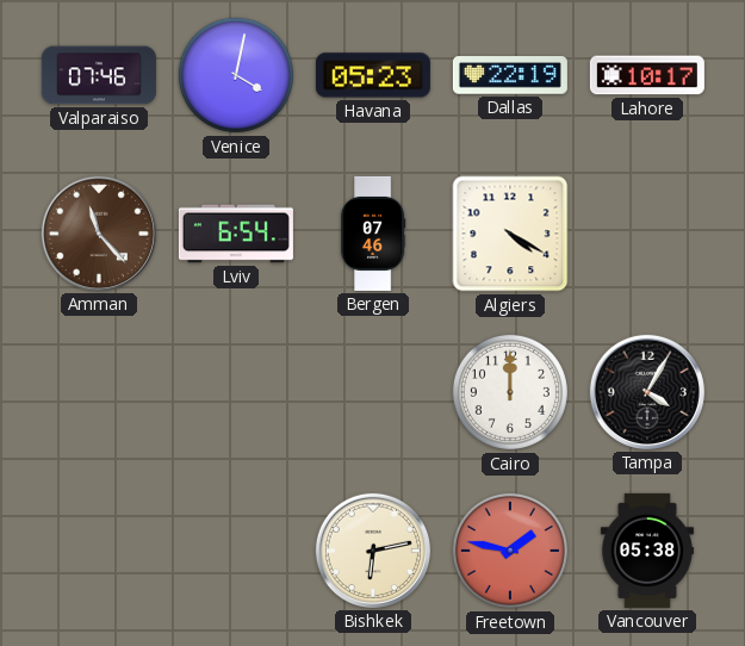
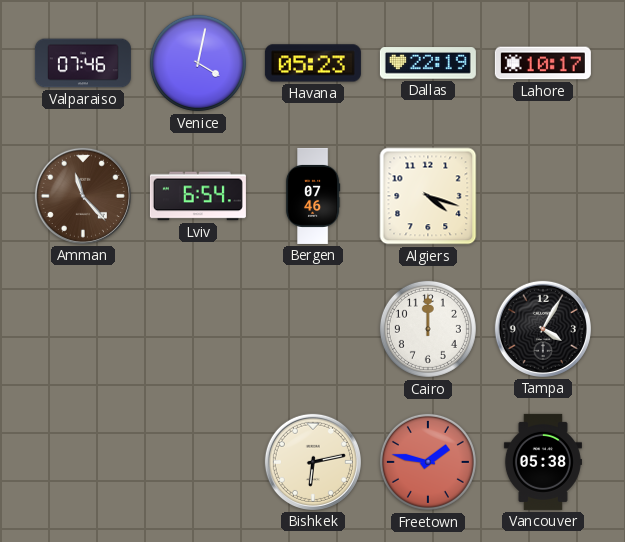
Algiers: 4:20 -> 4:18
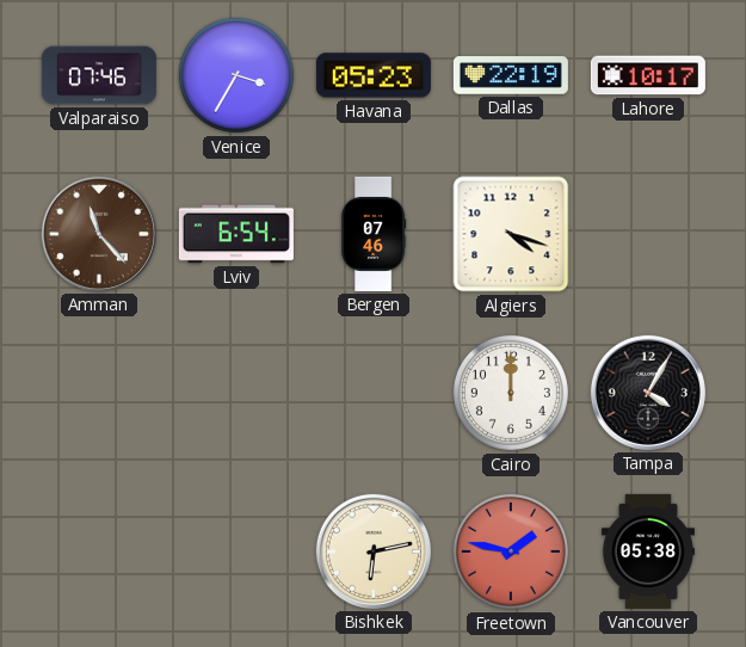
Venice: 4:02 -> 3:35
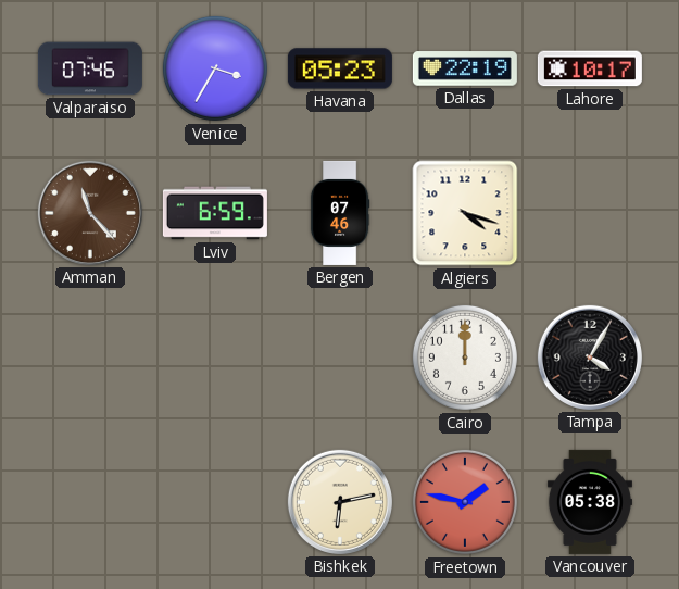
Lviv: 6:54 -> 6:59
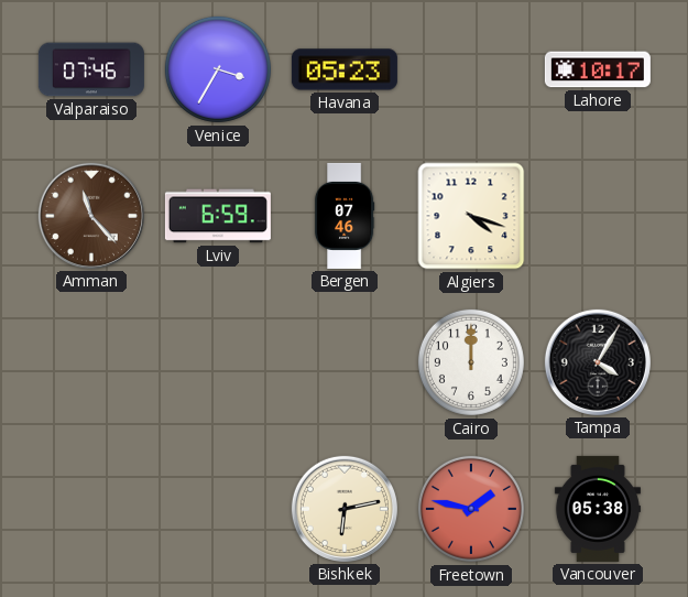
Dallas: 22:19 -> none
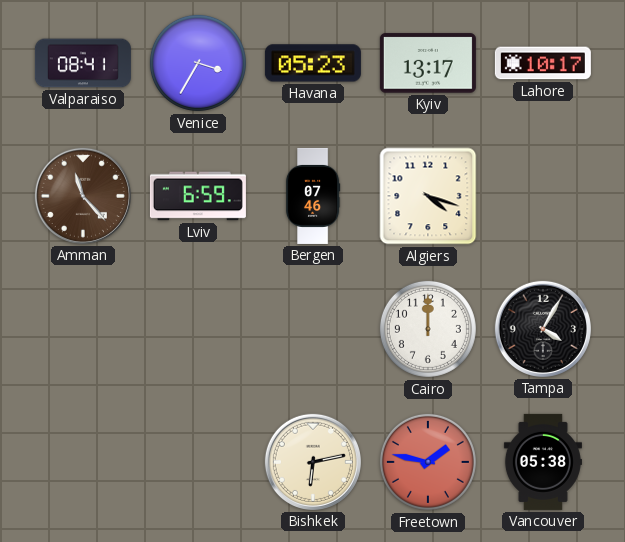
Valparaiso: 07:46 -> 08:41
Kyiv: none -> 13:17
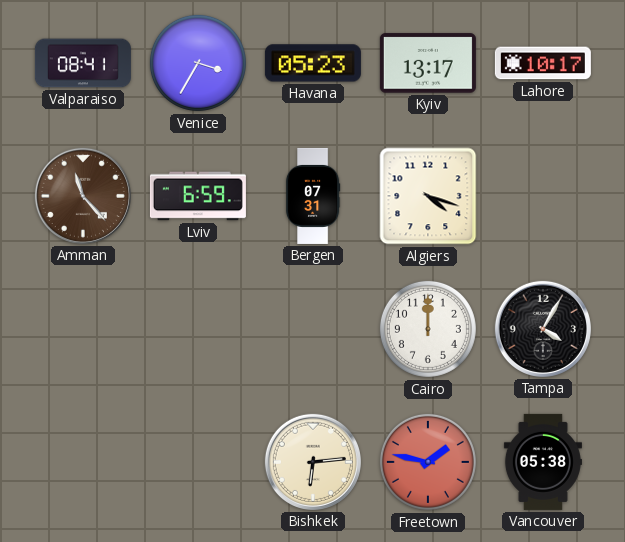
Bergen: 07:46 -> 07:31
Bishkek: 6:13 -> 6:14
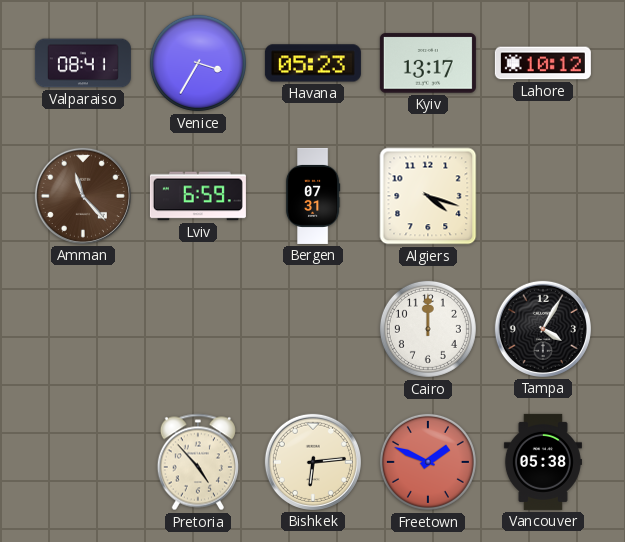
Lahore: 10:17 -> 10:12
Pretoria: none -> 4:53
Freetown: 1:47 -> 1:49
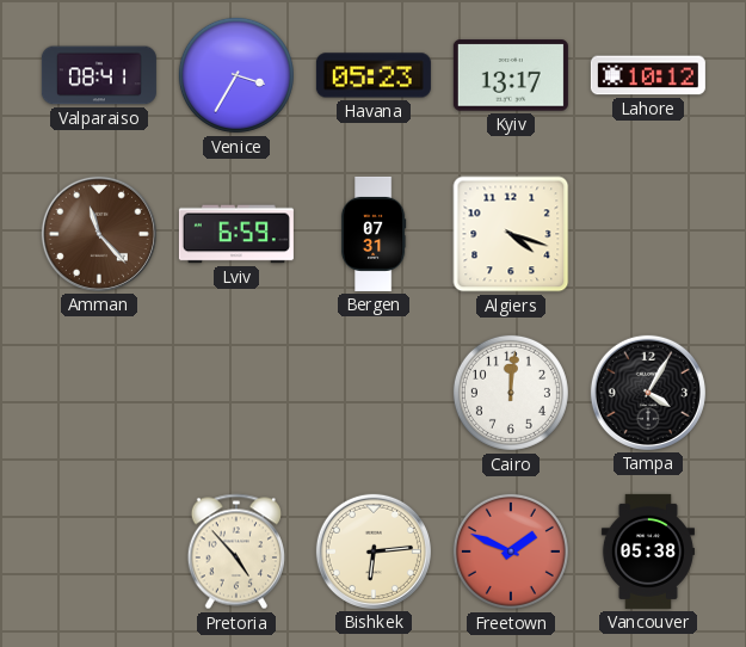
Cairo: 12:00 -> 12:01
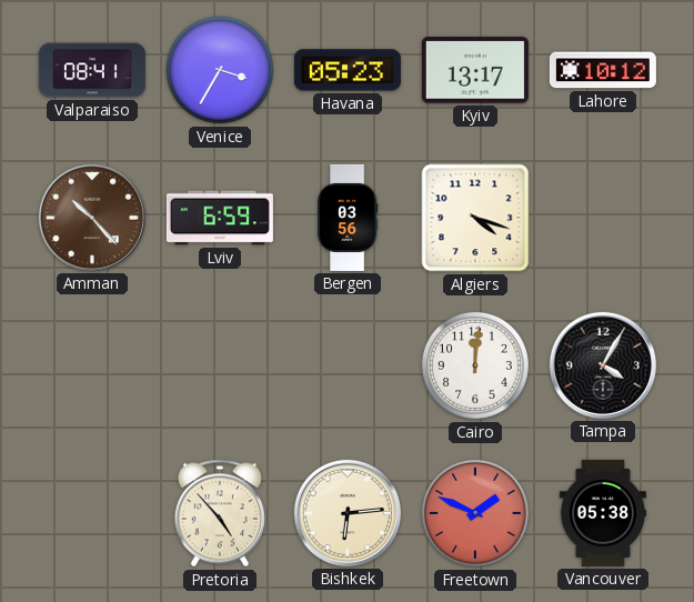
Amman: 11:23 -> 10:23
Bergen: 07:31 -> 03:56
